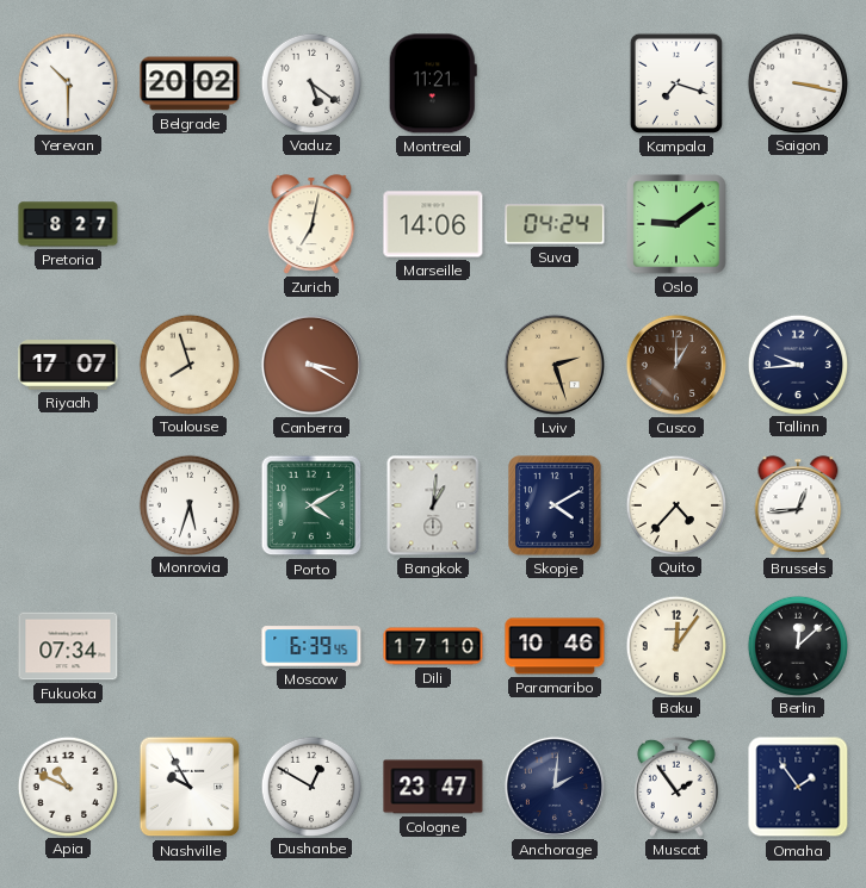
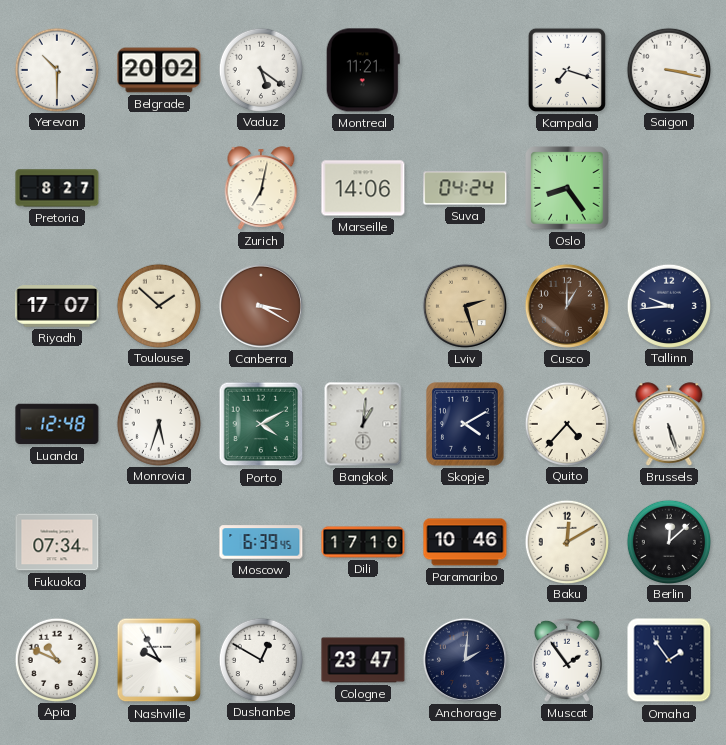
Oslo: 9:09 -> 8:24
Toulouse: 7:57 -> 1:52
Luanda: none -> 12:48
Brussels: 12:44 -> 5:27
Baku: 12:06 -> 12:10
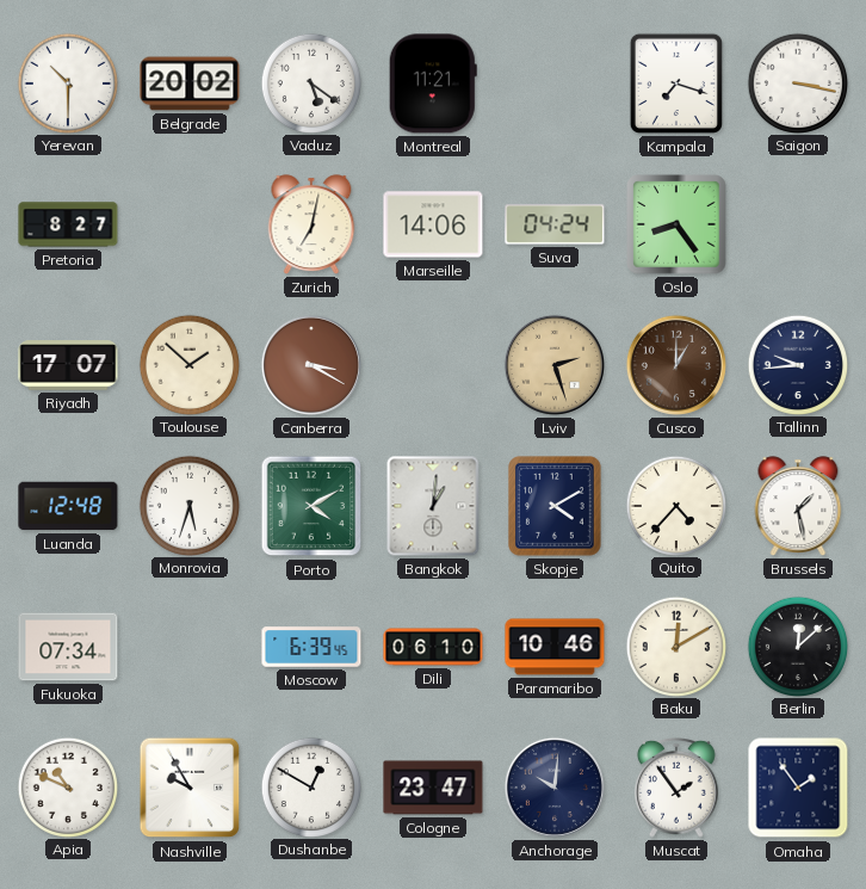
Brussels: 5:27 -> 1:28
Dili: 17:10 -> 06:10
Anchorage: 2:01 -> 10:01
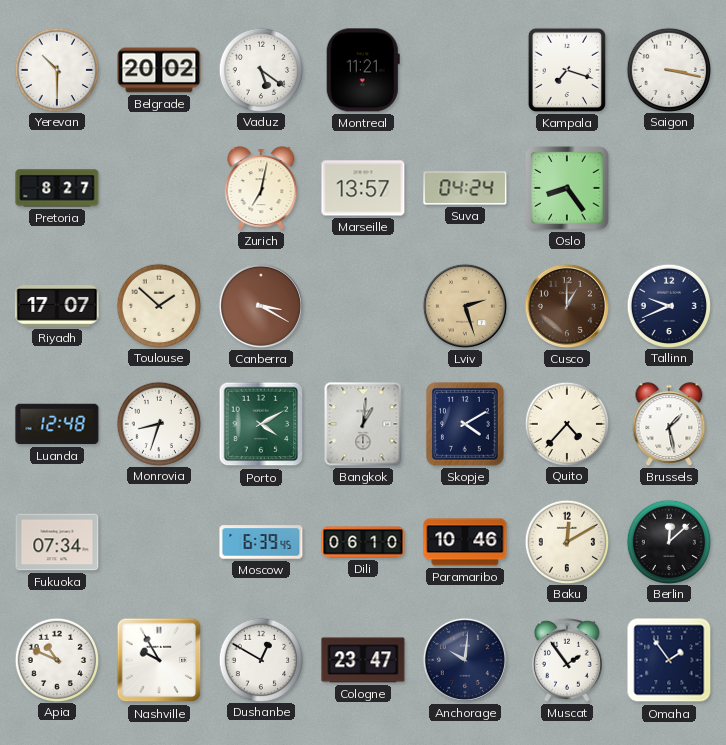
Marseille: 14:06 -> 13:57
Tallinn: 9:44 -> 9:41
Monrovia: 5:33 -> 8:33
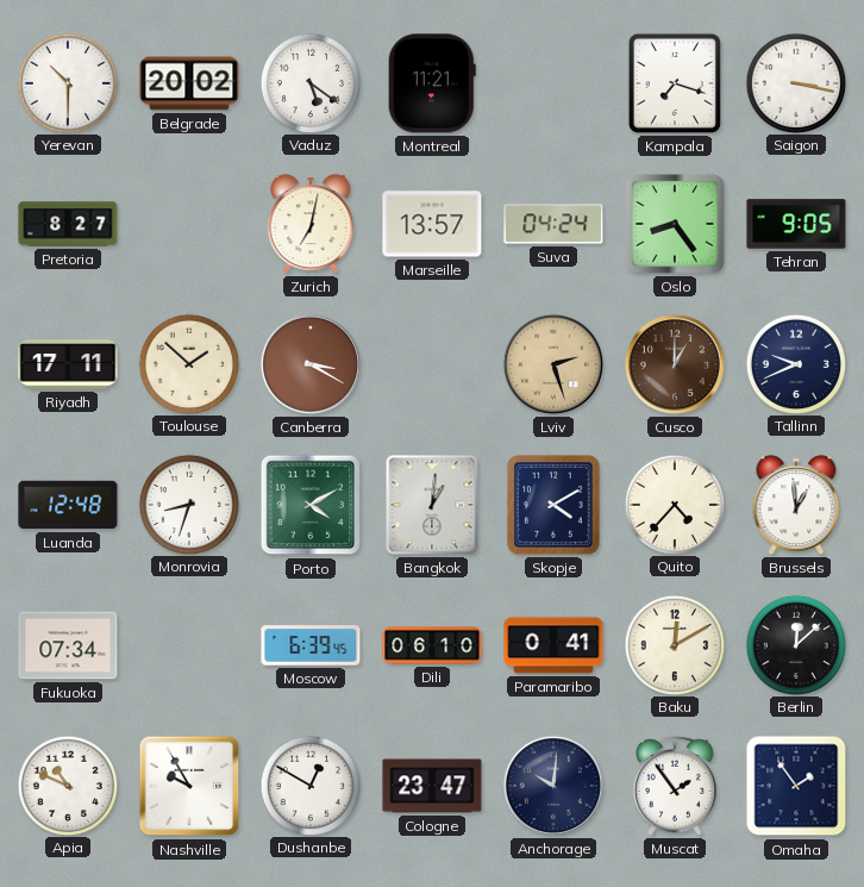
Tehran: none -> 9:05
Riyadh: 17:07 -> 17:11
Brussels: 1:28 -> 12:59
Paramaribo: 10:46 -> 0:41
